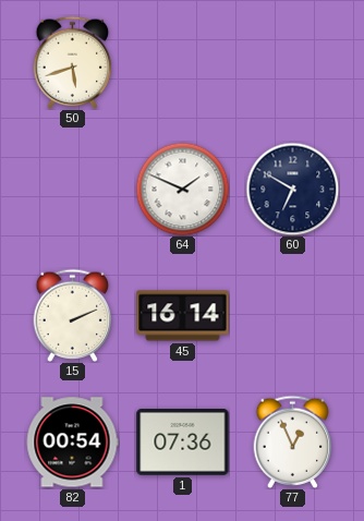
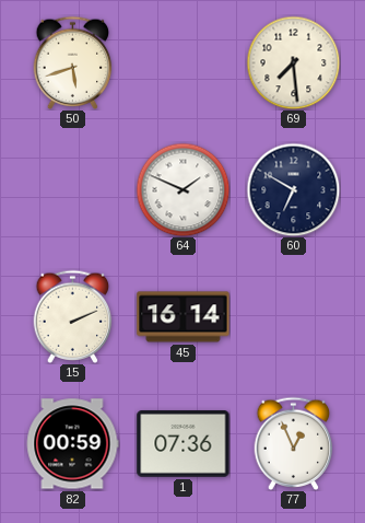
69: none -> 7:29
82: 00:54 -> 00:59
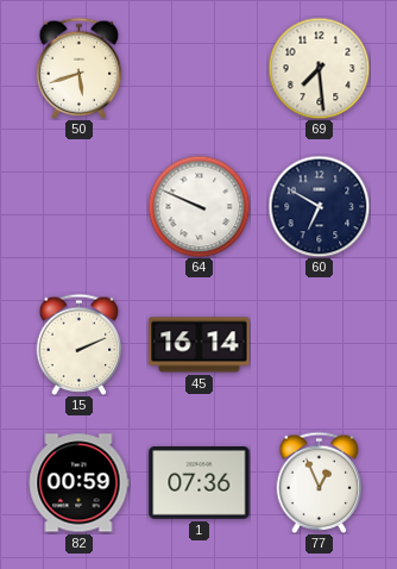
64: 1:49 -> 9:49
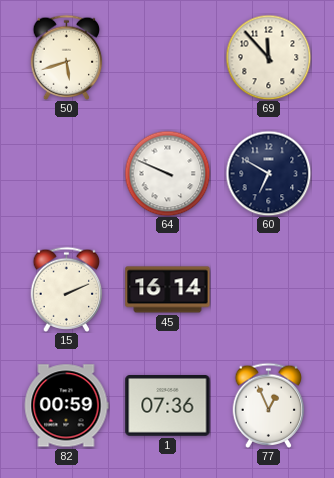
69: 7:29 -> 11:53
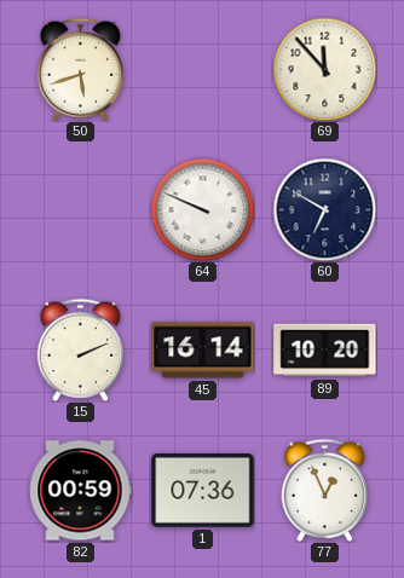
89: none -> 10:20
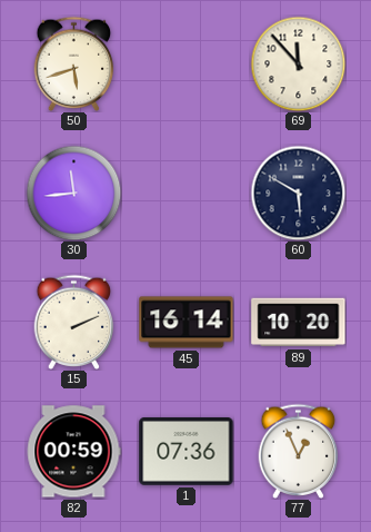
30: none -> 11:44
64: 9:49 -> none
60: 6:50 -> 5:50
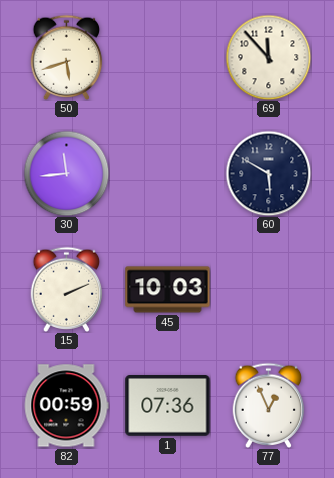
45: 16:14 -> 10:03
89: 10:20 -> none
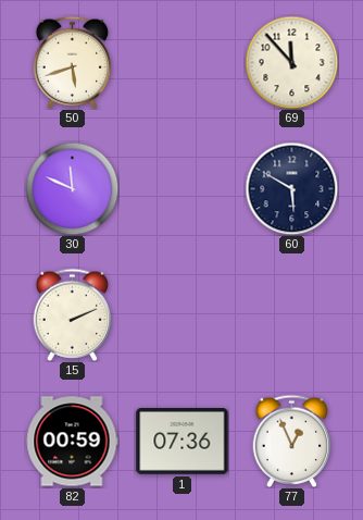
30: 11:44 -> 11:49
45: 10:03 -> none
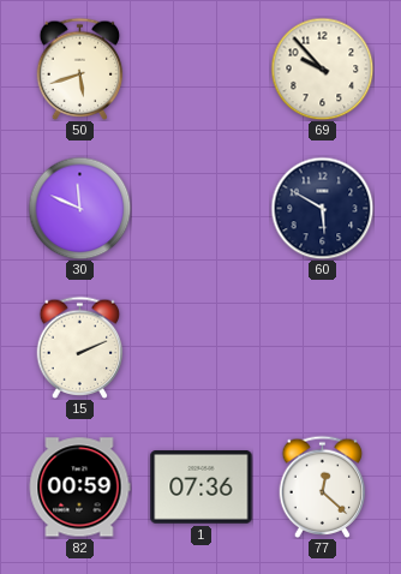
69: 11:53 -> 9:53
77: 12:56 -> 12:22
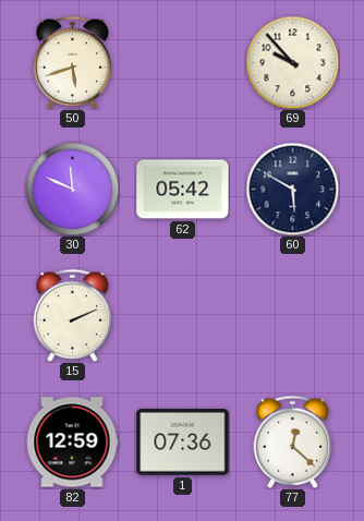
62: none -> 05:42
82: 00:59 -> 12:59
